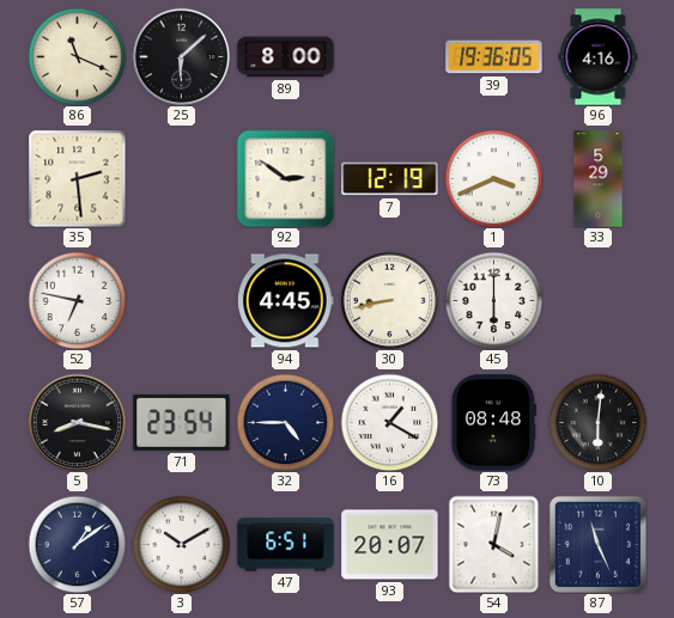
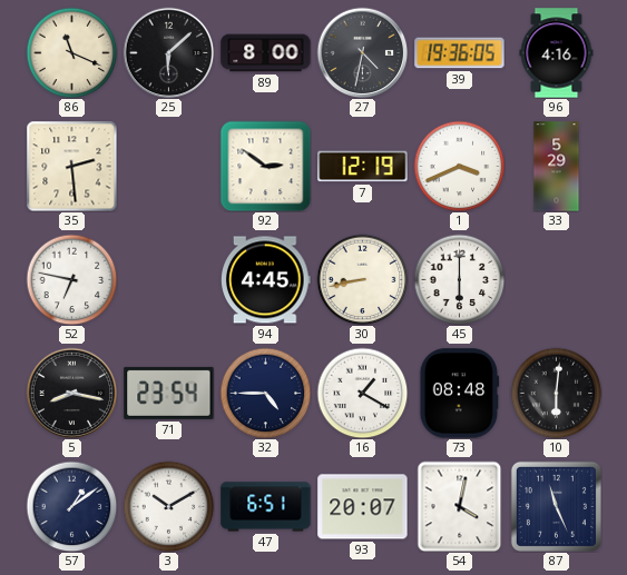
27: none -> 4:32
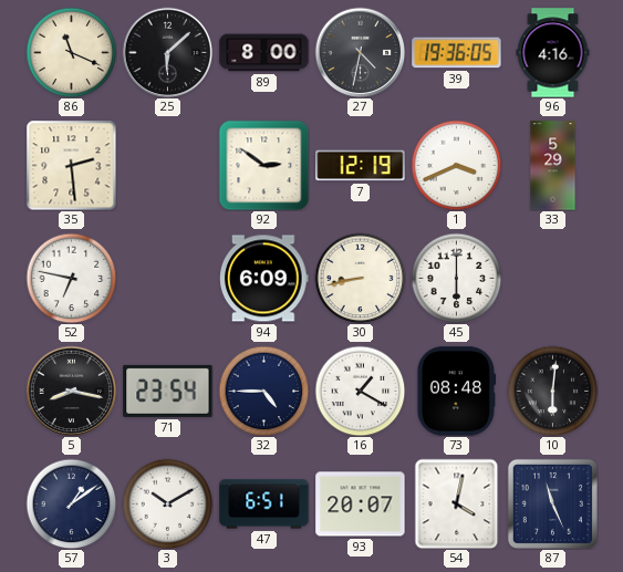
94: 4:45 -> 6:09
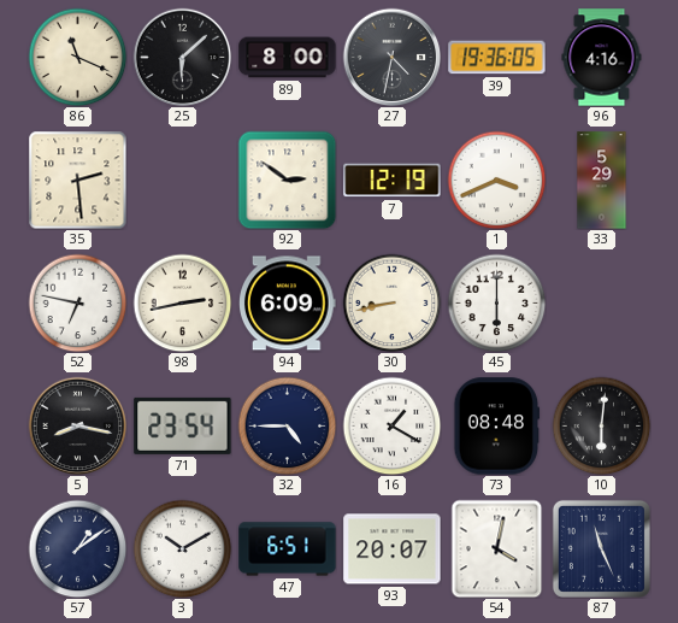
98: none -> 2:43
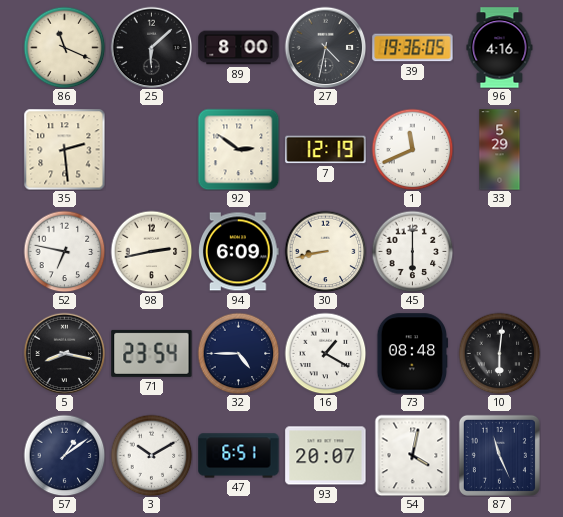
1: 3:41 -> 11:41
